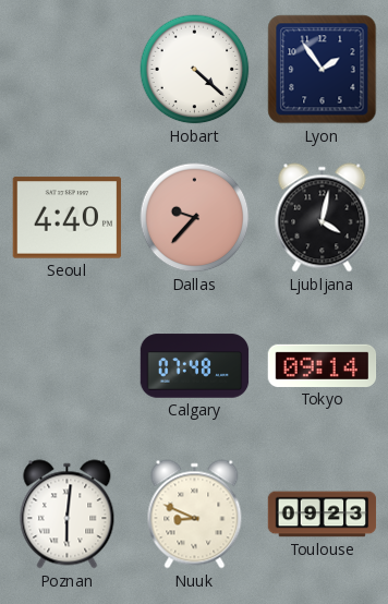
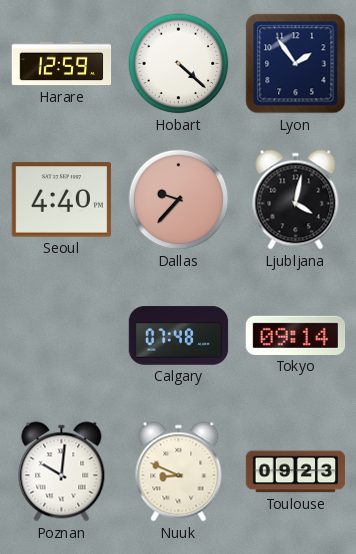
Harare: none -> 12:59
Poznan: 6:01 -> 10:01
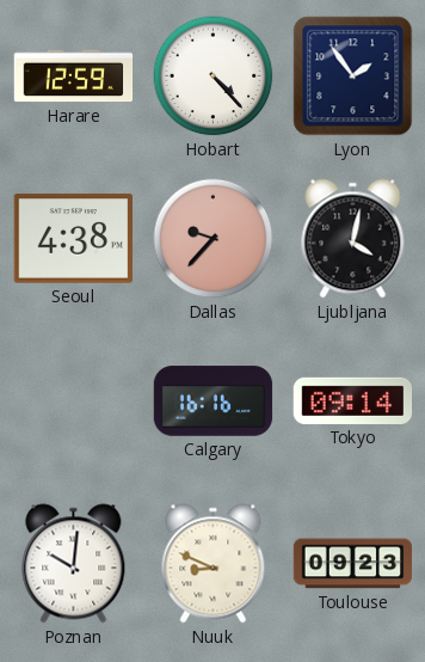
Hobart: 4:22 -> 4:23
Seoul: 4:40 -> 4:38
Calgary: 07:48 -> 16:16
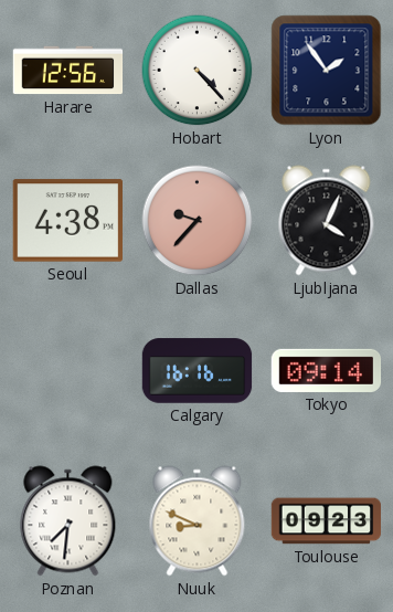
Harare: 12:59 -> 12:56
Ljubljana: 4:02 -> 4:04
Poznan: 10:01 -> 7:31
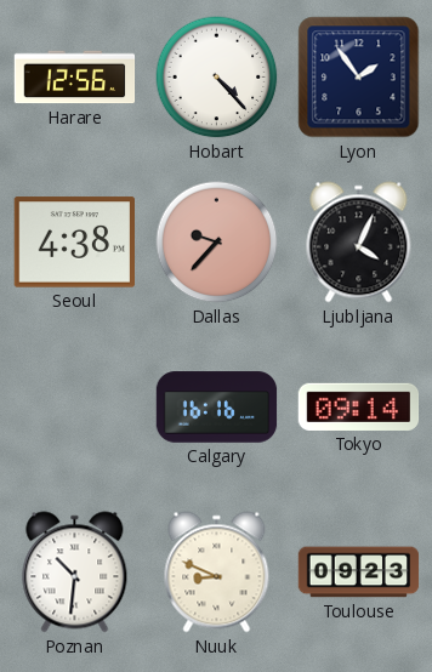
Poznan: 7:31 -> 10:31
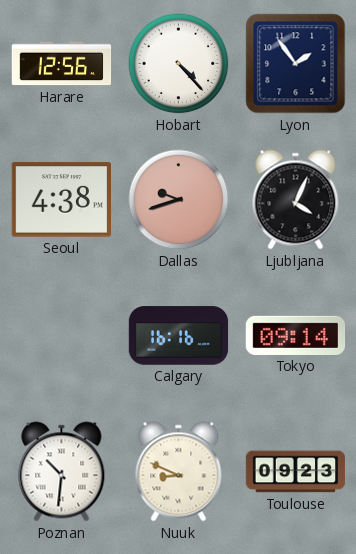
Dallas: 9:37 -> 9:42
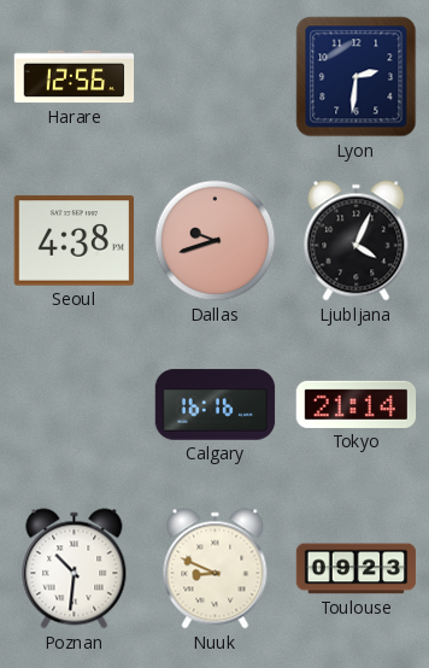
Hobart: 4:23 -> none
Lyon: 1:54 -> 2:31
Tokyo: 09:14 -> 21:14
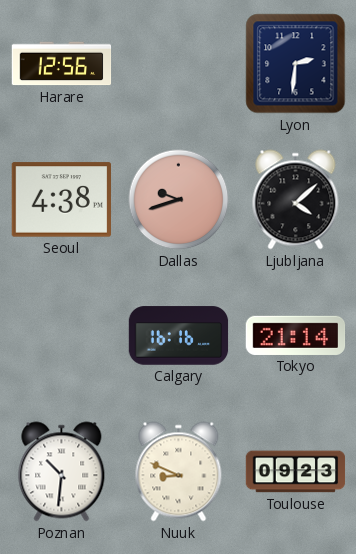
Ljubljana: 4:04 -> 4:08
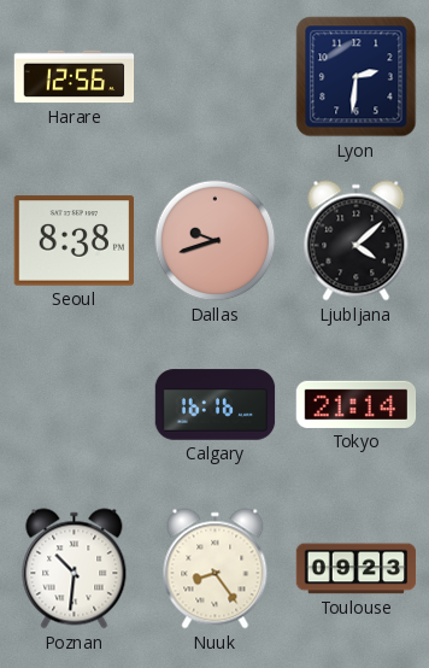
Seoul: 4:38 -> 8:38
Nuuk: 8:49 -> 8:24
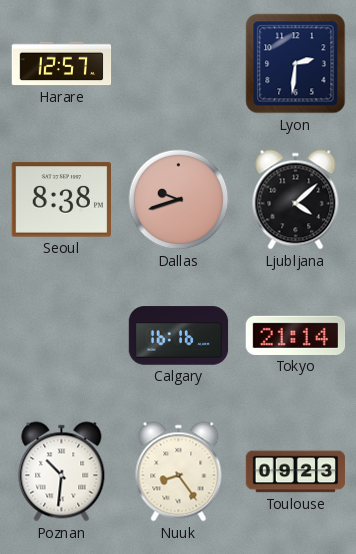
Harare: 12:56 -> 12:57
